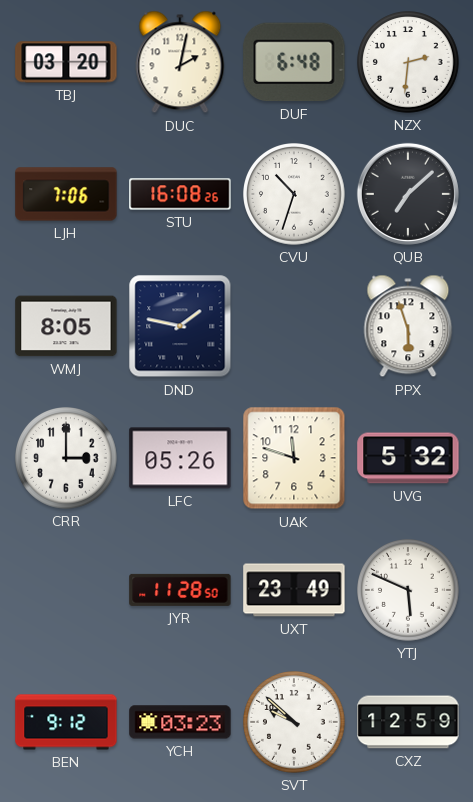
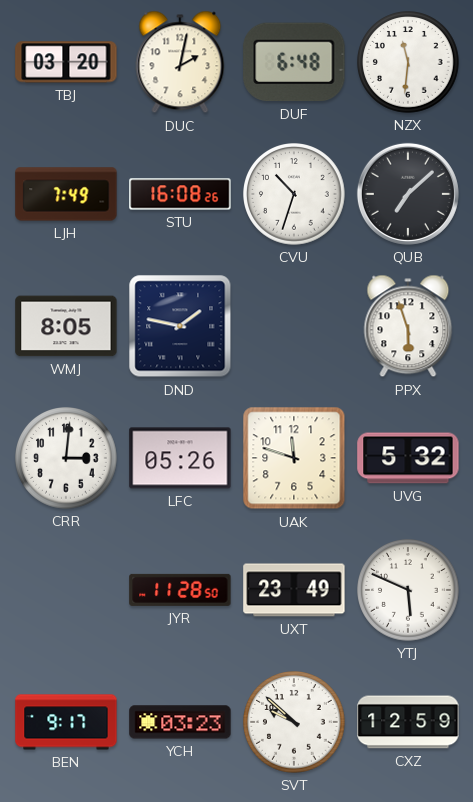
NZX: 2:31 -> 11:31
LJH: 7:06 -> 7:49
CRR: 3:00 -> 3:01
BEN: 9:12 -> 9:17
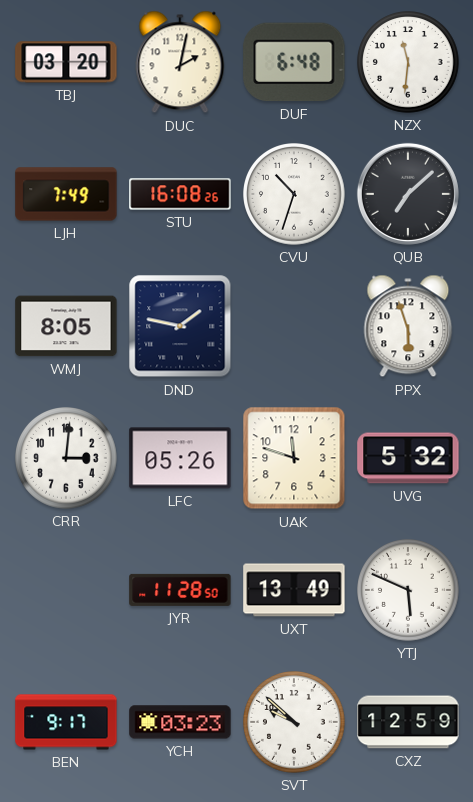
UXT: 23:49 -> 13:49
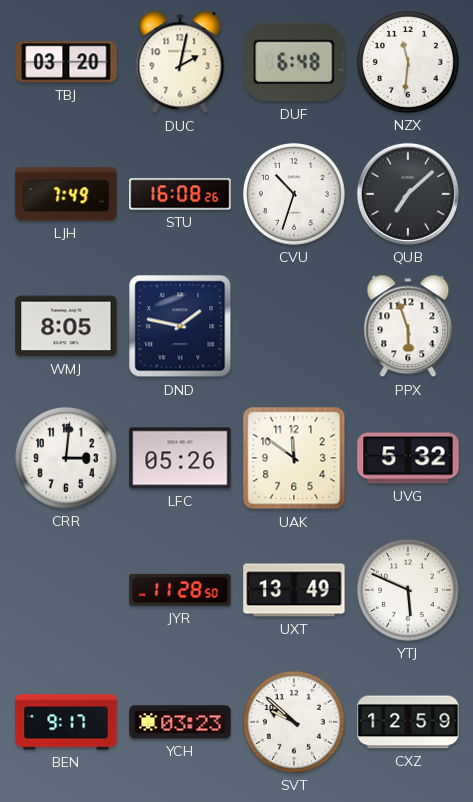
UAK: 11:48 -> 11:51
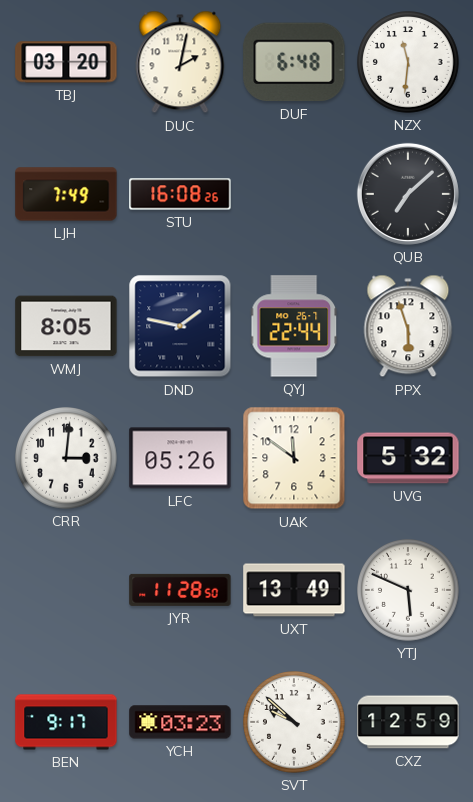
CVU: 10:33 -> none
QYJ: none -> 22:44
